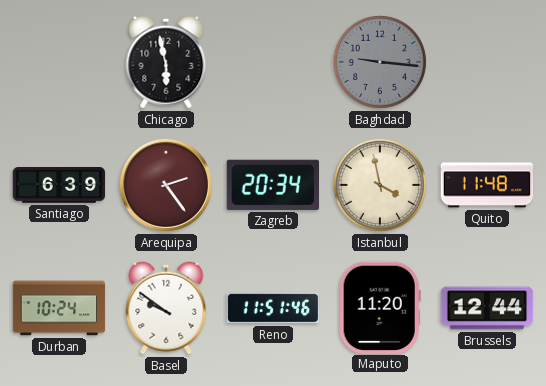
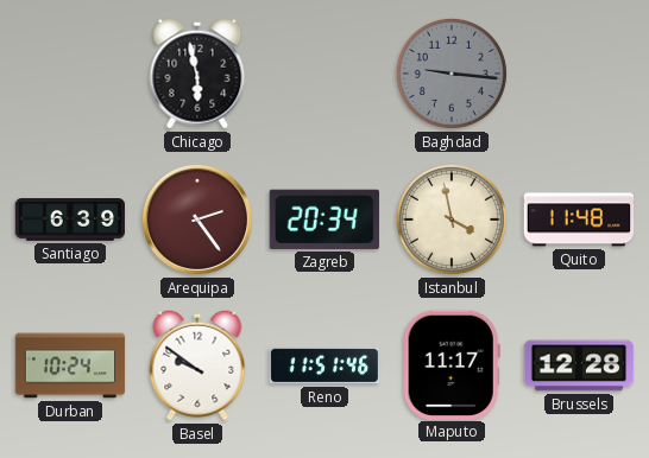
Maputo: 11:20 -> 11:17
Brussels: 12:44 -> 12:28
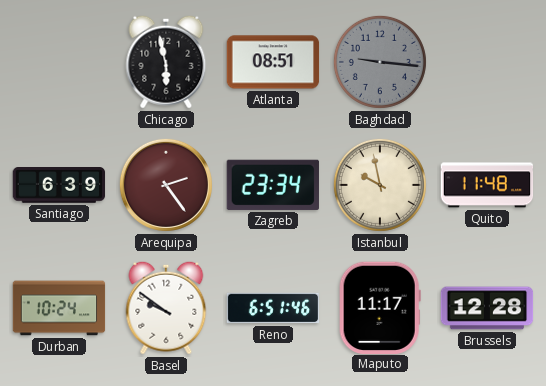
Atlanta: none -> 08:51
Zagreb: 20:34 -> 23:34
Istanbul: 3:58 -> 9:58
Reno: 11:51 -> 6:51
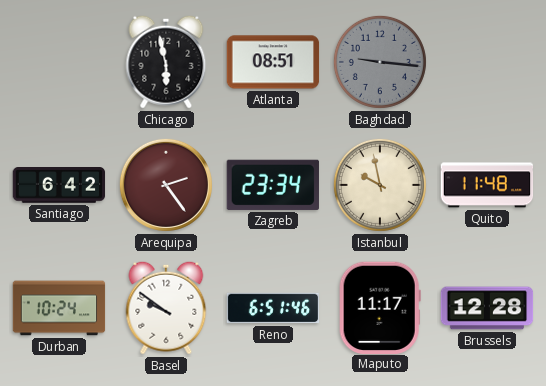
Santiago: 6:39 -> 6:42
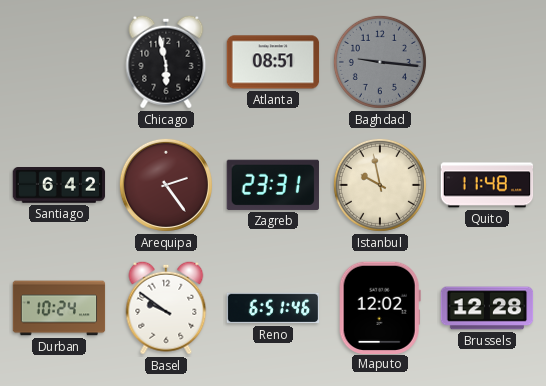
Zagreb: 23:34 -> 23:31
Maputo: 11:17 -> 12:02
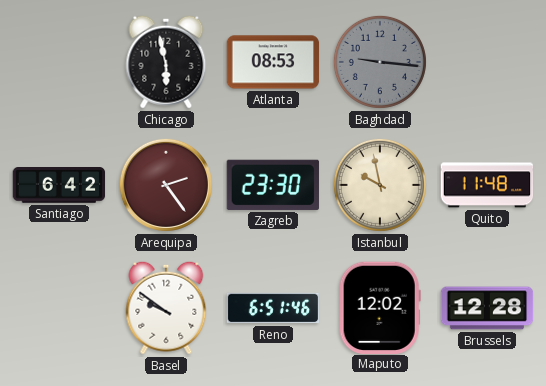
Atlanta: 08:51 -> 08:53
Zagreb: 23:31 -> 23:30
Durban: 10:24 -> none
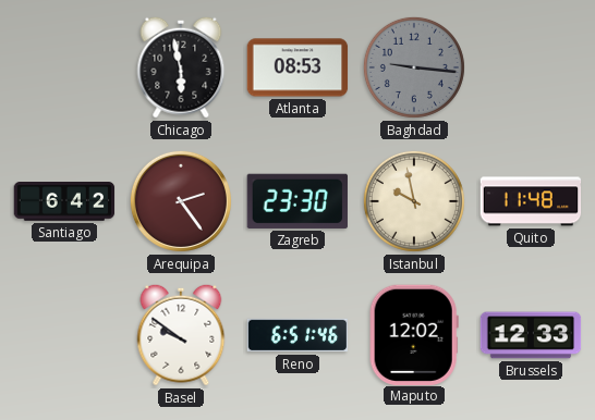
Brussels: 12:28 -> 12:33
